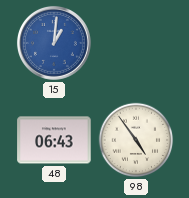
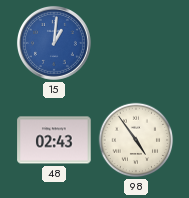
48: 06:43 -> 02:43
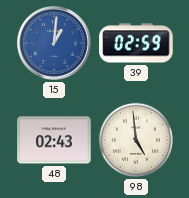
39: none -> 02:59
98: 4:54 -> 4:59
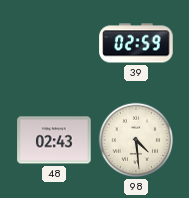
15: 1:01 -> none
98: 4:59 -> 4:29
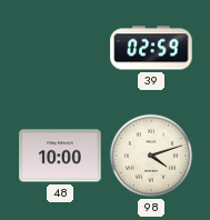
48: 02:43 -> 10:00
98: 4:29 -> 4:12
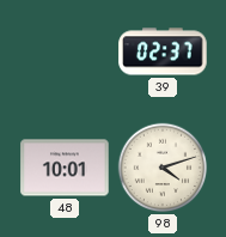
39: 02:59 -> 02:37
48: 10:00 -> 10:01
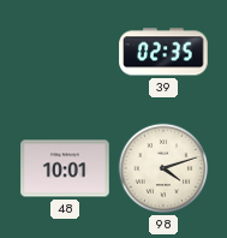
39: 02:37 -> 02:35
